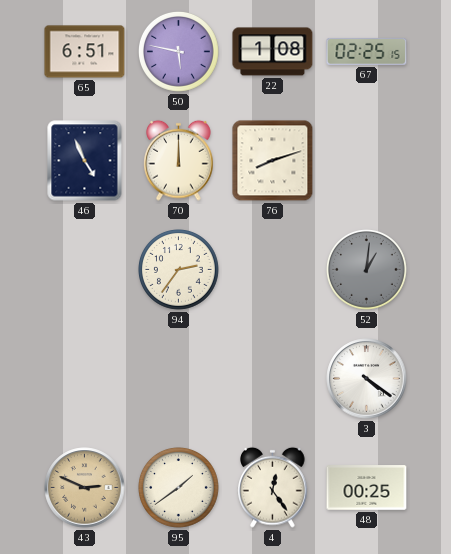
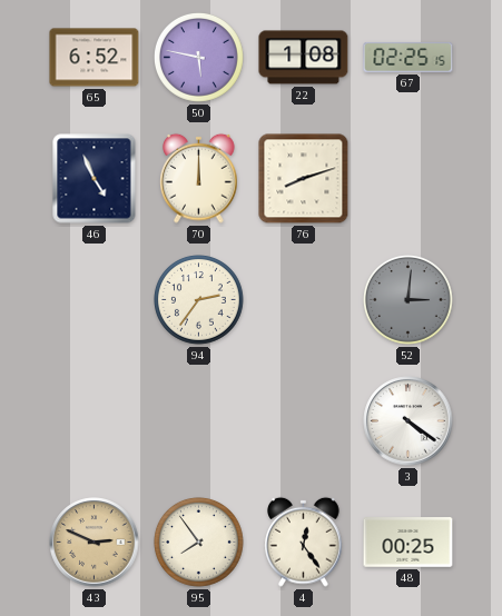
65: 6:51 -> 6:52
52: 1:01 -> 3:01
95: 1:39 -> 7:54
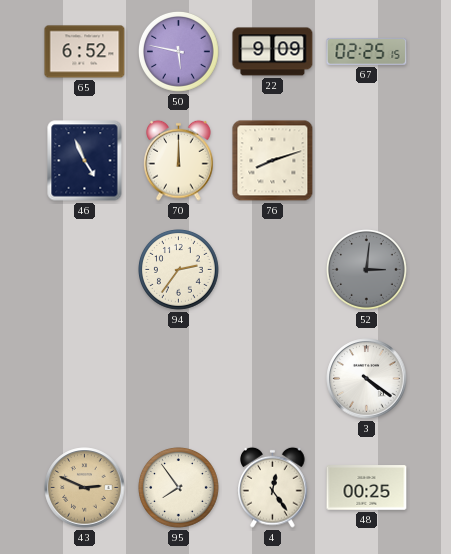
22: 1:08 -> 9:09
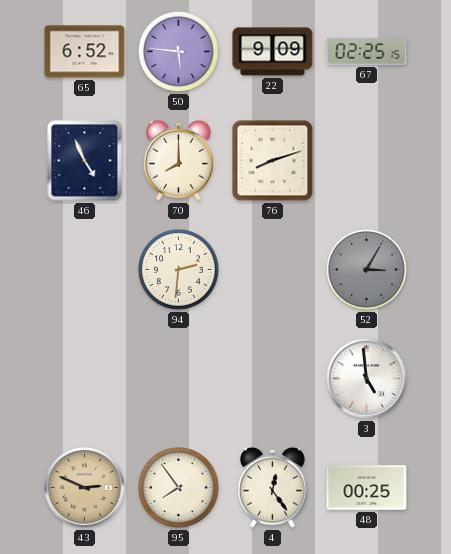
50: 5:47 -> 5:46
70: 12:00 -> 8:00
94: 2:36 -> 2:31
52: 3:01 -> 3:05
3: 4:21 -> 4:59
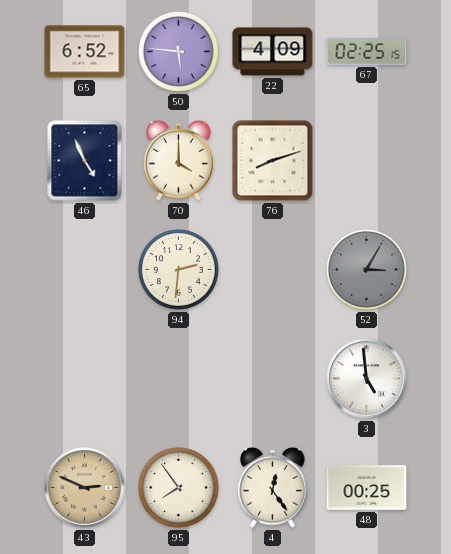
22: 9:09 -> 4:09
70: 8:00 -> 4:00
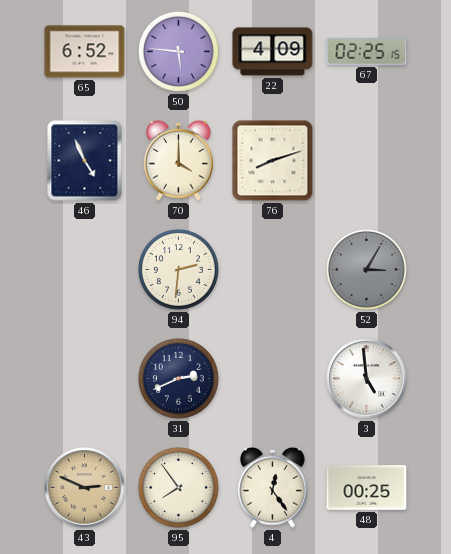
31: none -> 2:41
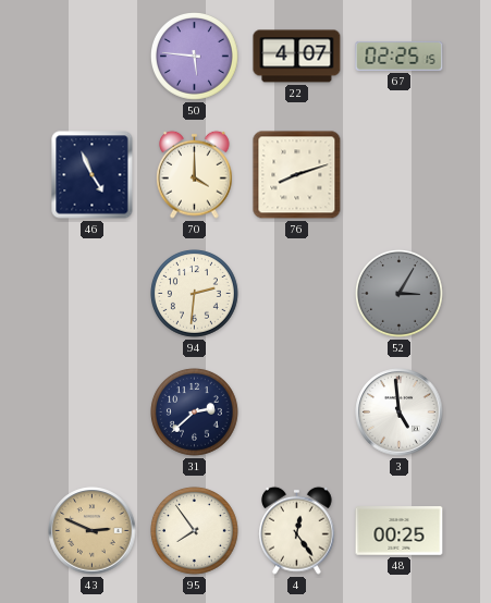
65: 6:52 -> none
22: 4:09 -> 4:07
31: 2:41 -> 2:38
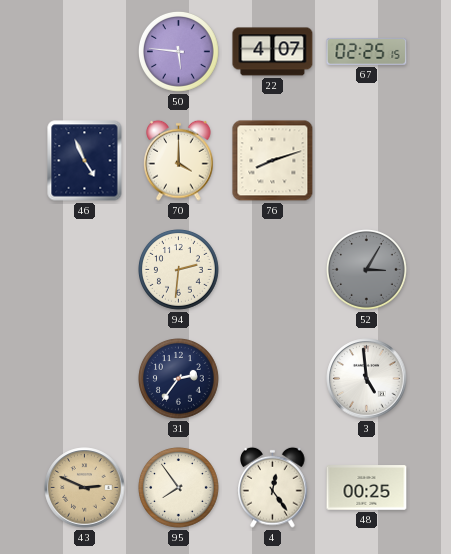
31: 2:38 -> 2:36
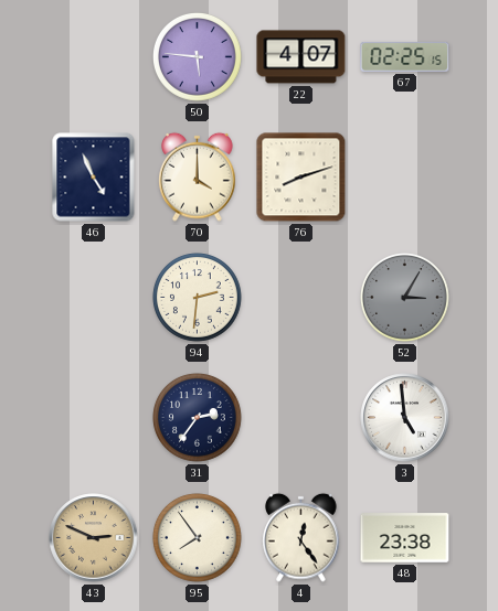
48: 00:25 -> 23:38
